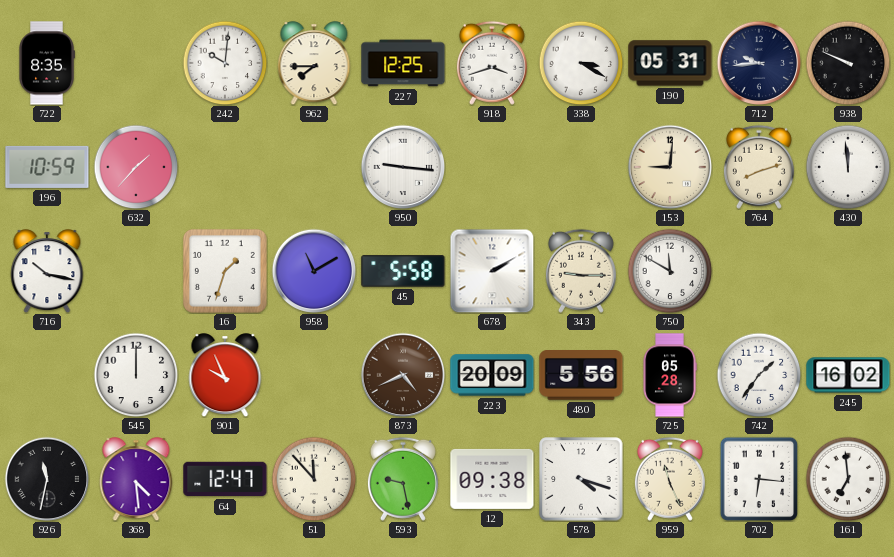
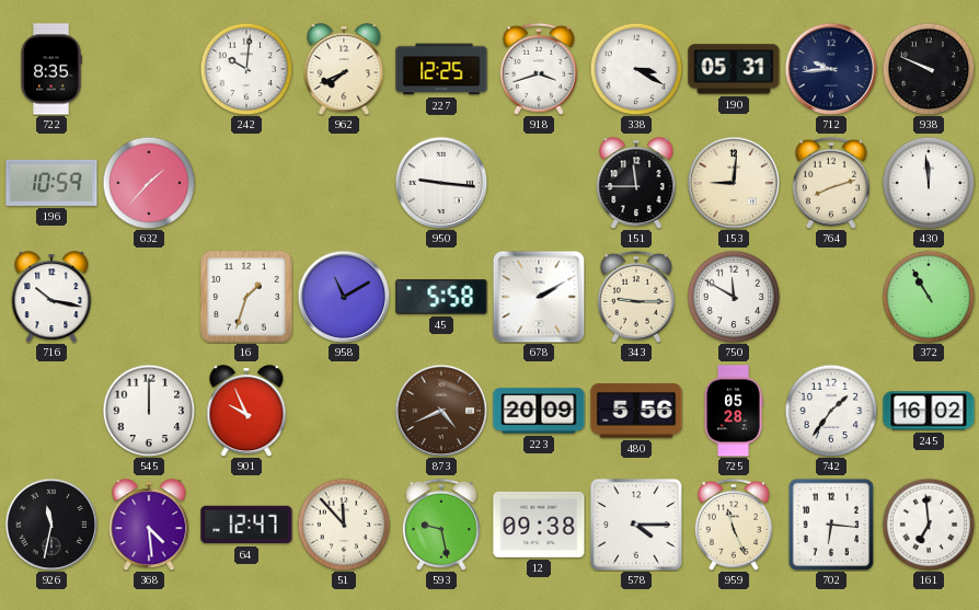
962: 7:45 -> 7:41
151: none -> 11:45
372: none -> 10:55
578: 4:18 -> 4:15
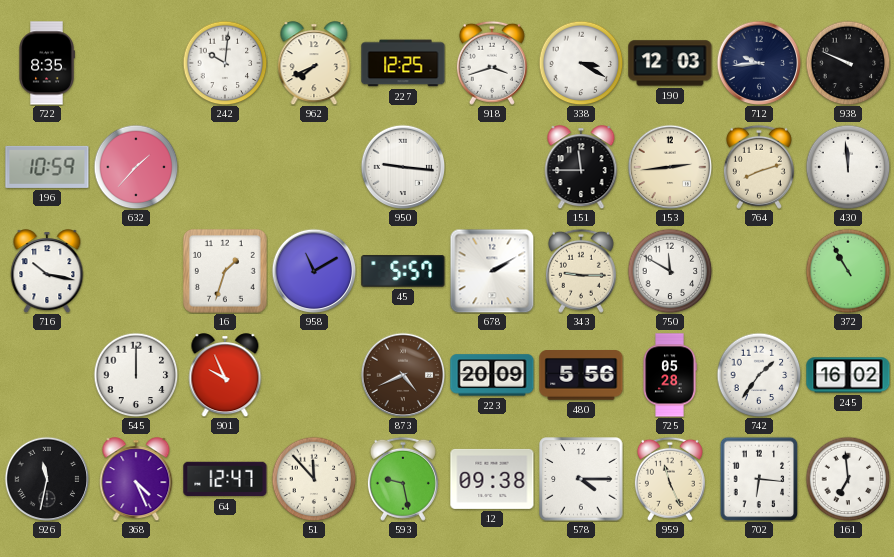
190: 05:31 -> 12:03
153: 9:01 -> 2:44
45: 5:58 -> 5:57
368: 4:29 -> 4:26
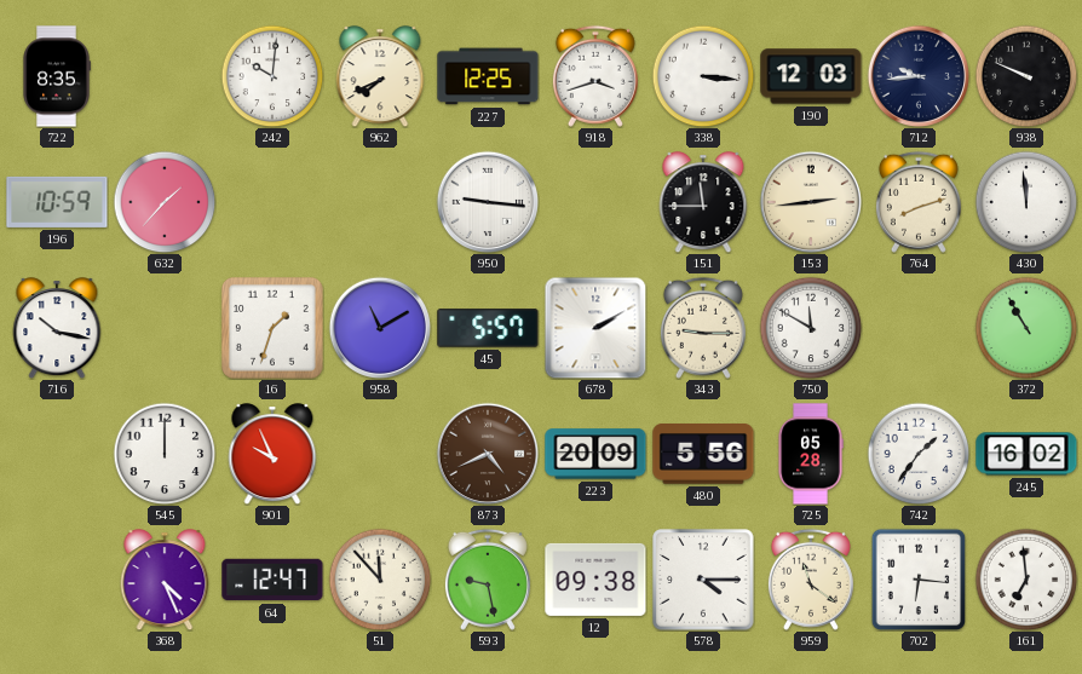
338: 3:20 -> 3:16
926: 11:32 -> none
959: 11:26 -> 11:21
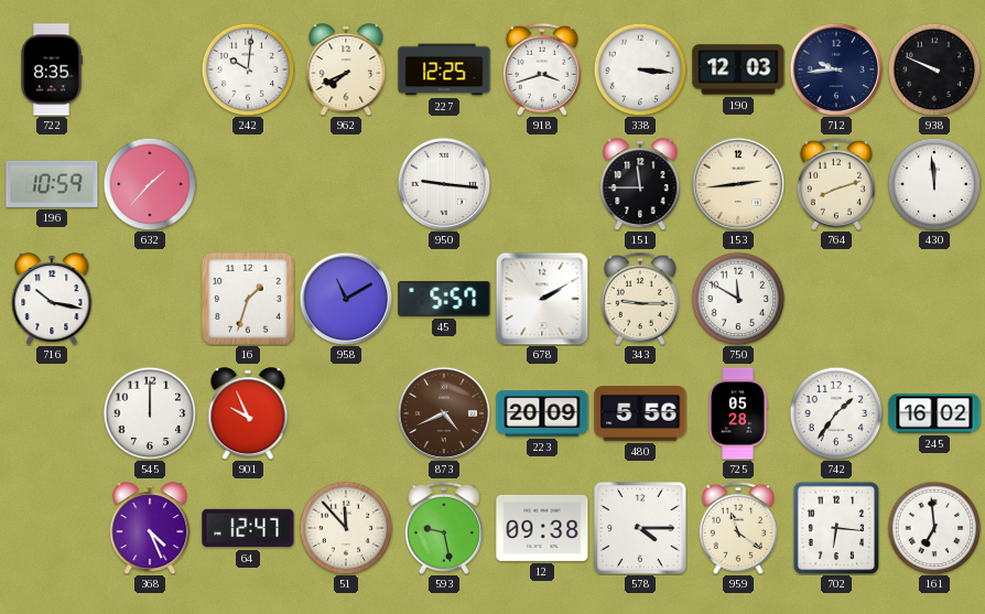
372: 10:55 -> none
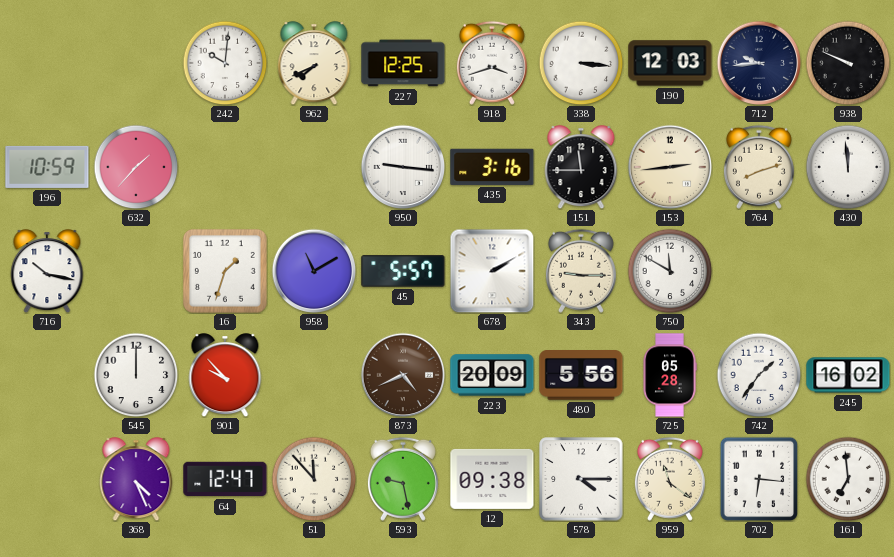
722: 8:35 -> none
435: none -> 3:16
901: 9:56 -> 9:53
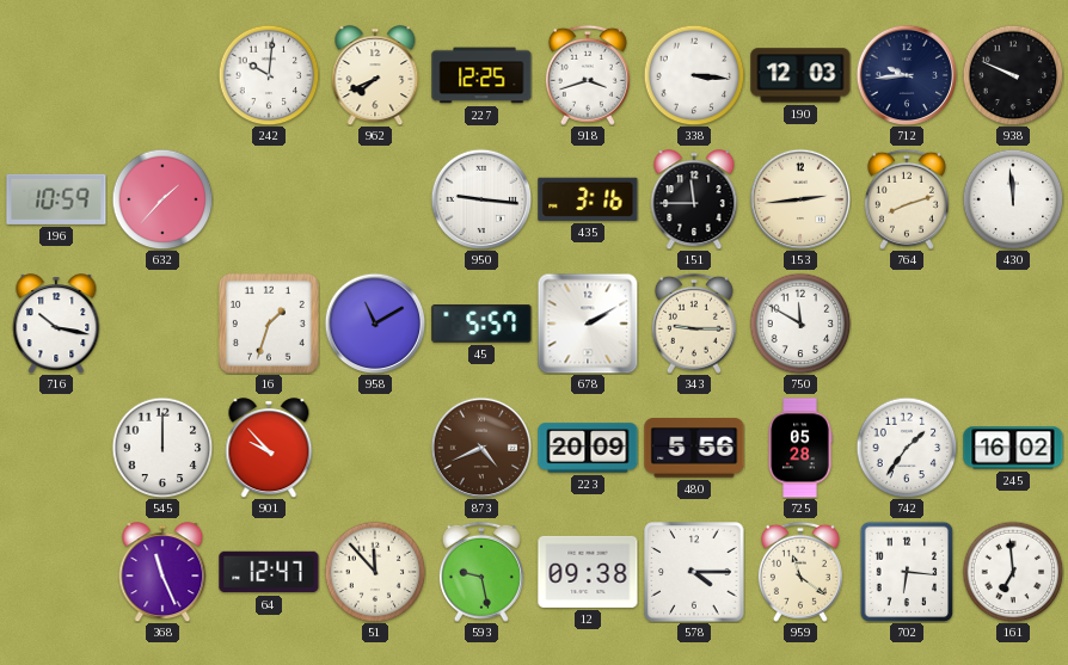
368: 4:26 -> 11:26
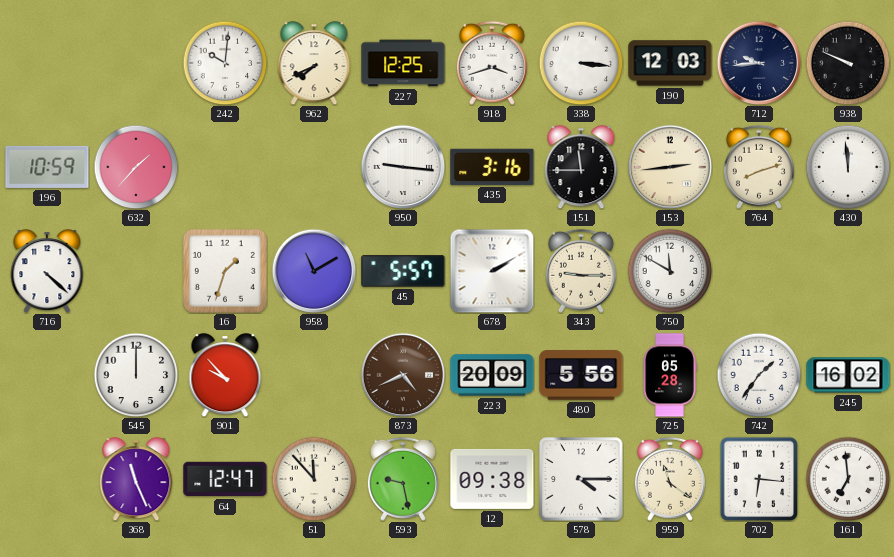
716: 10:17 -> 4:22
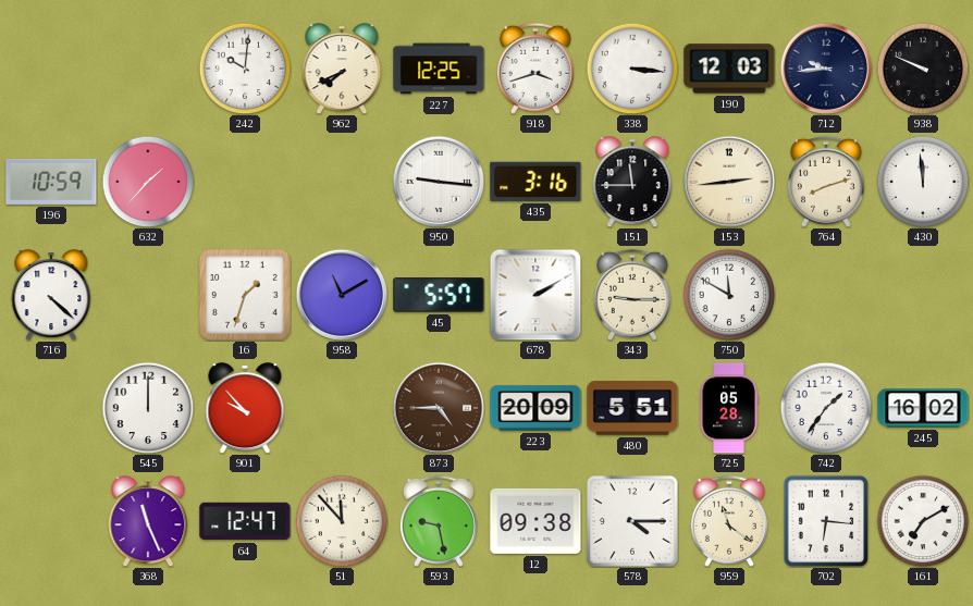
873: 4:41 -> 4:45
480: 5:56 -> 5:51
161: 6:59 -> 7:10
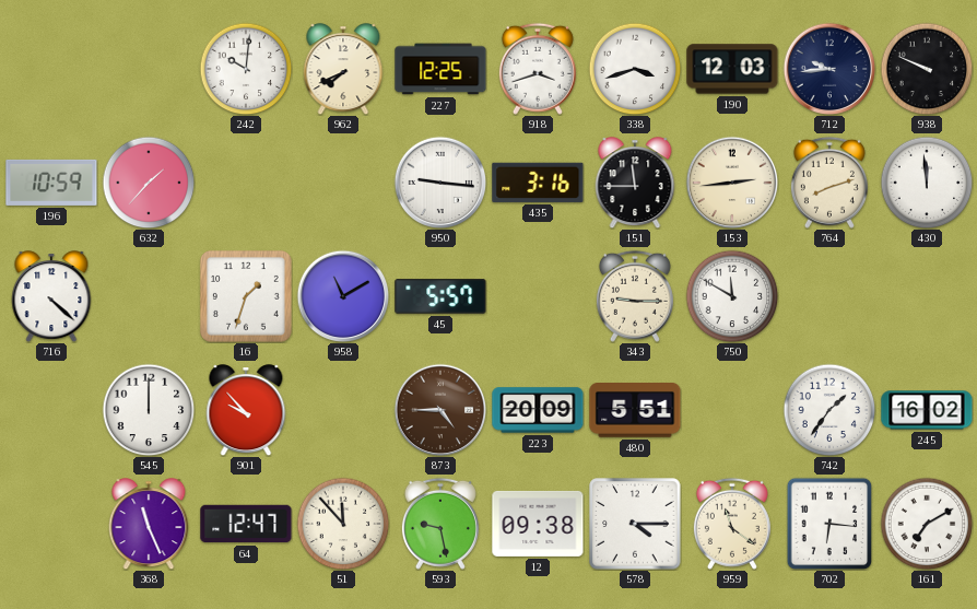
338: 3:16 -> 3:42
678: 2:10 -> none
725: 05:28 -> none
